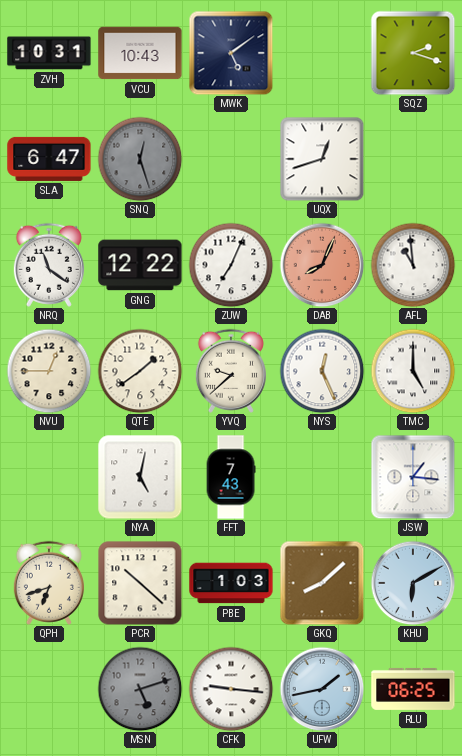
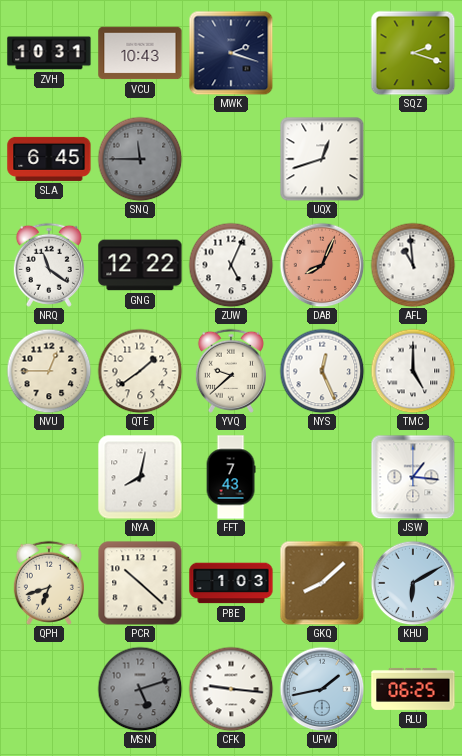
MWK: 5:09 -> 2:18
SLA: 6:47 -> 6:45
SNQ: 12:27 -> 11:45
ZUW: 7:04 -> 5:04
NYA: 5:02 -> 8:02
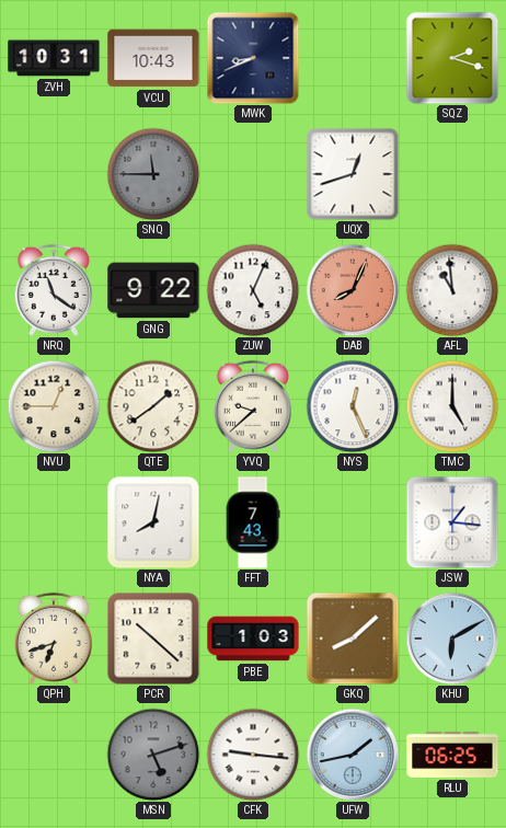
MWK: 2:18 -> 8:41
SLA: 6:45 -> none
GNG: 12:22 -> 9:22
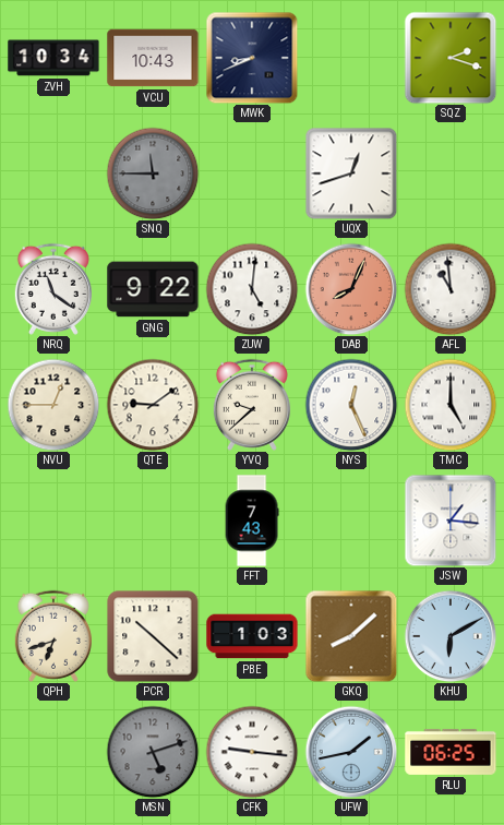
ZVH: 10:31 -> 10:34
ZUW: 5:04 -> 5:01
QTE: 1:39 -> 9:09
NYA: 8:02 -> none
